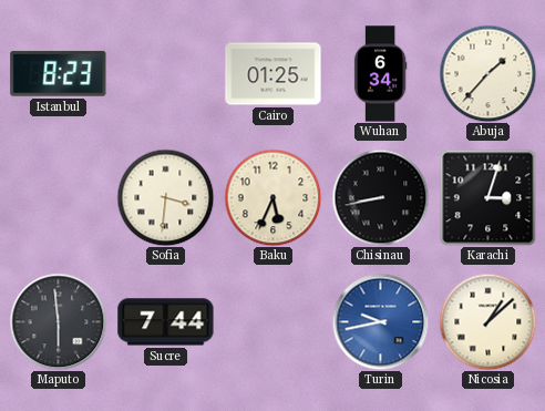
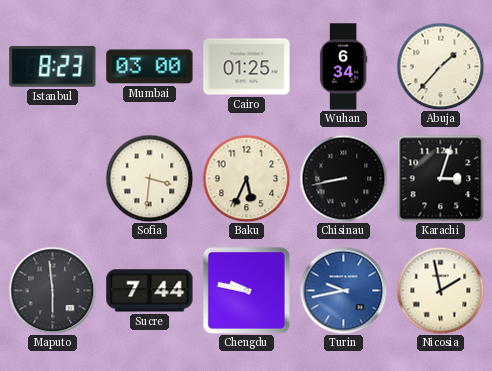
Mumbai: none -> 03:00
Chengdu: none -> 9:47
Nicosia: 1:08 -> 1:58
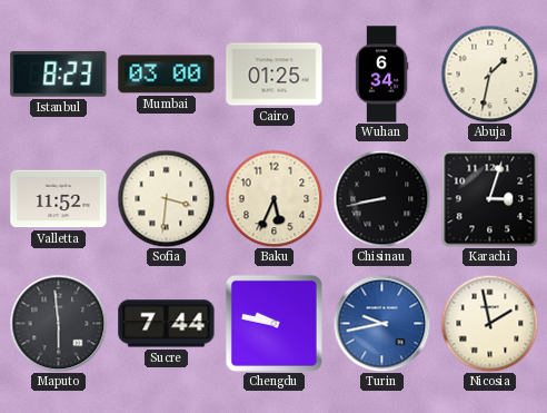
Abuja: 1:37 -> 1:32
Valletta: none -> 11:52
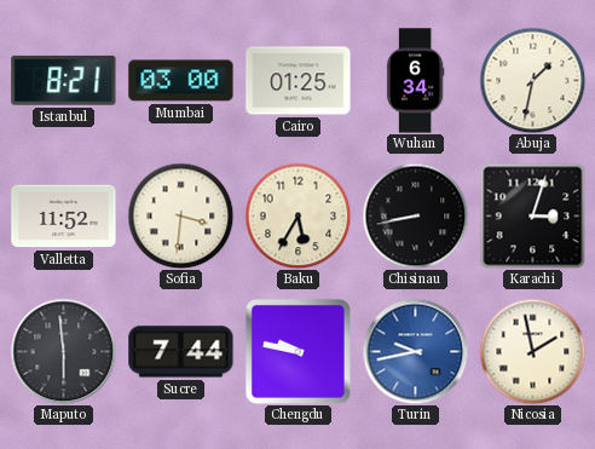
Istanbul: 8:23 -> 8:21
Baku: 5:34 -> 5:35
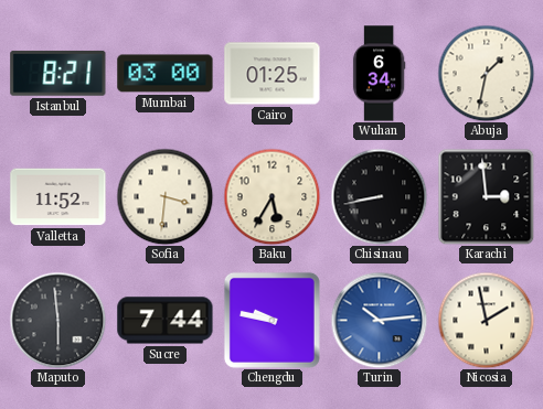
Karachi: 3:03 -> 2:59
Turin: 9:43 -> 10:14
